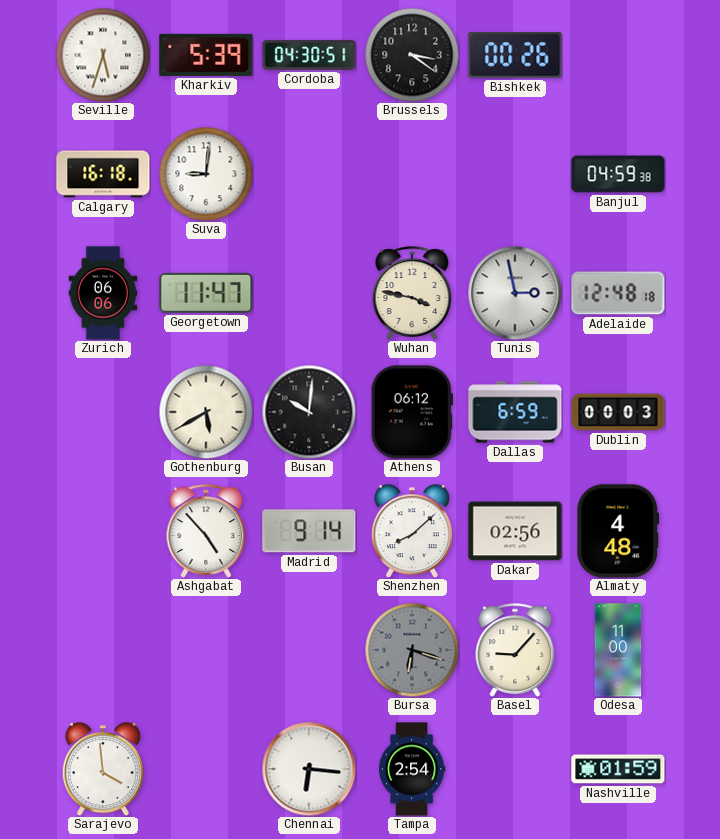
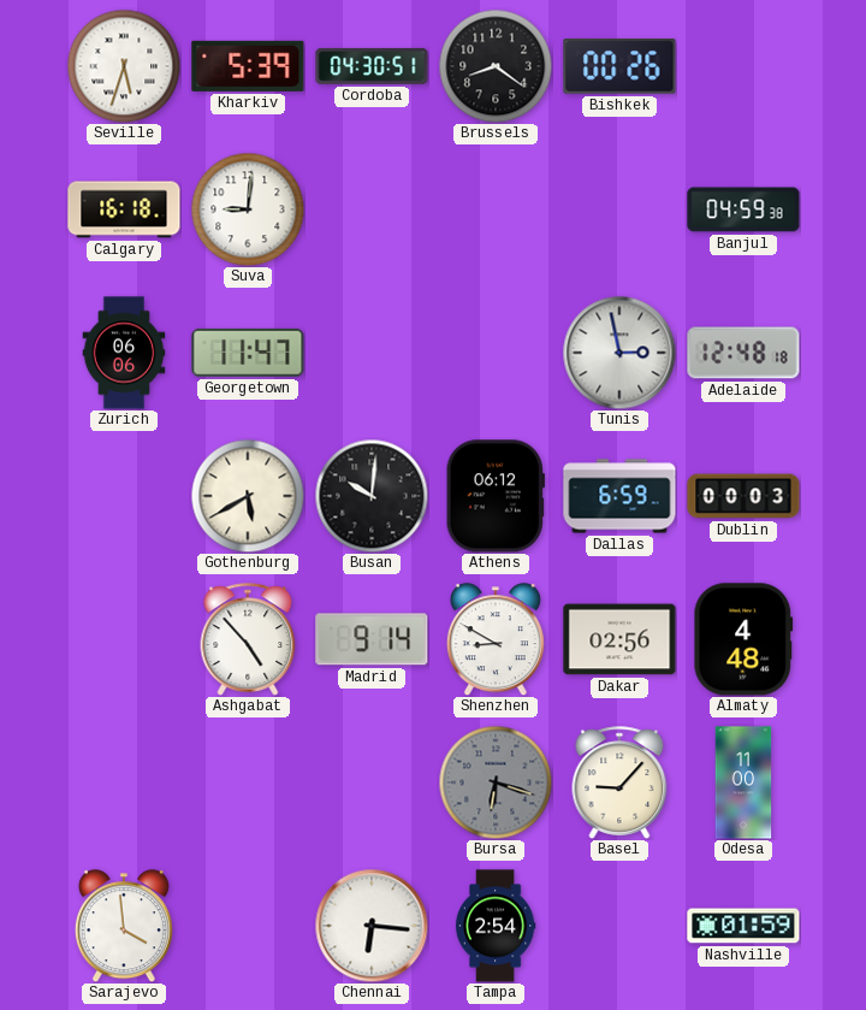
Brussels: 3:21 -> 8:21
Wuhan: 3:47 -> none
Shenzhen: 8:08 -> 8:50
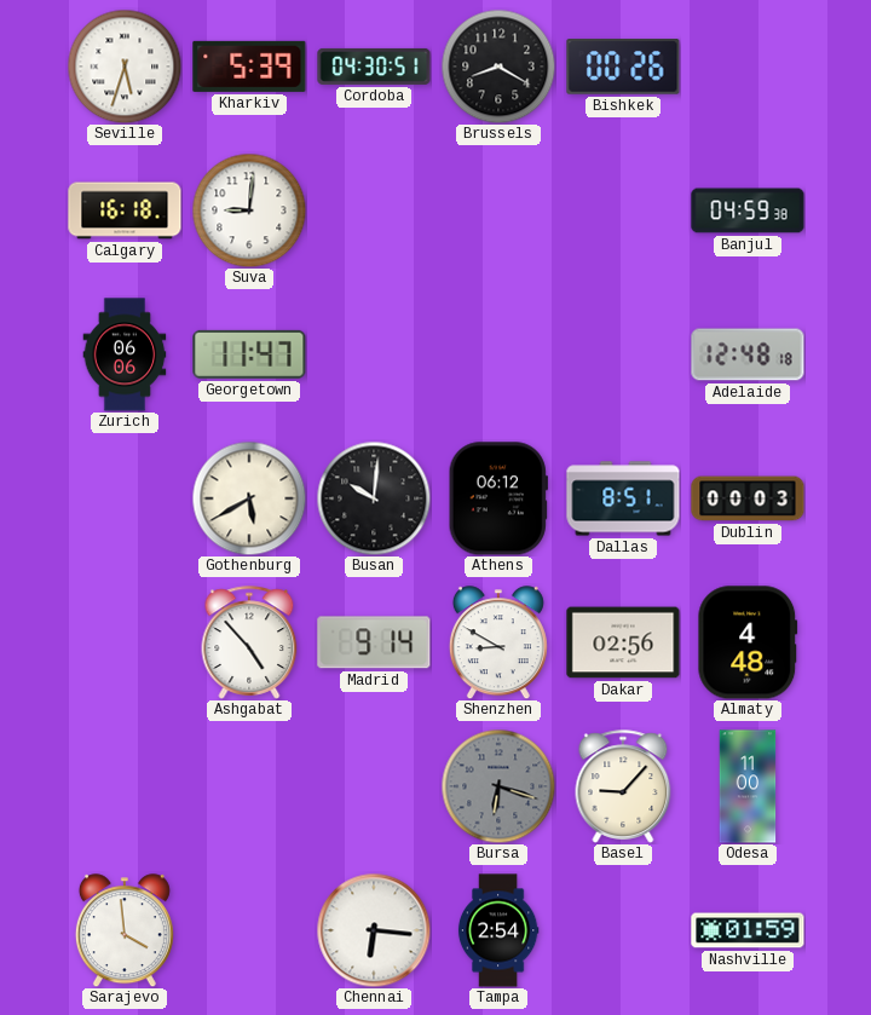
Brussels: 8:21 -> 8:20
Tunis: 2:58 -> none
Dallas: 6:59 -> 8:51
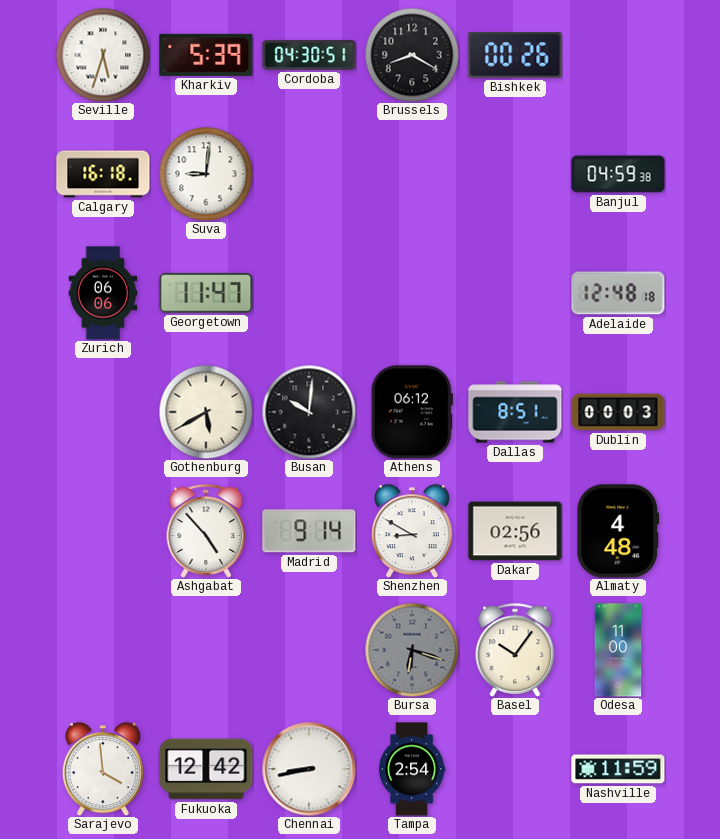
Basel: 9:07 -> 10:06
Fukuoka: none -> 12:42
Chennai: 6:16 -> 8:43
Nashville: 01:59 -> 11:59
